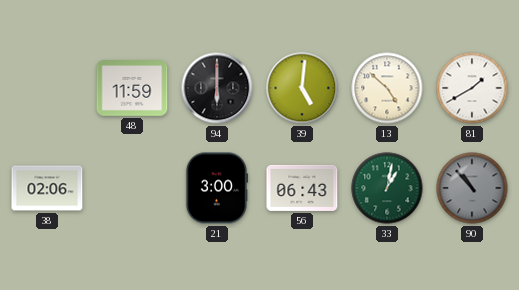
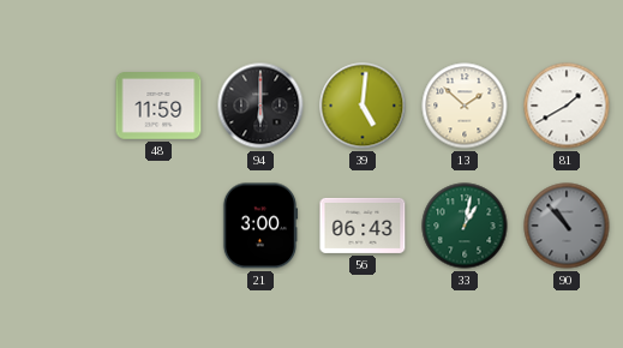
13: 4:52 -> 1:52
38: 02:06 -> none
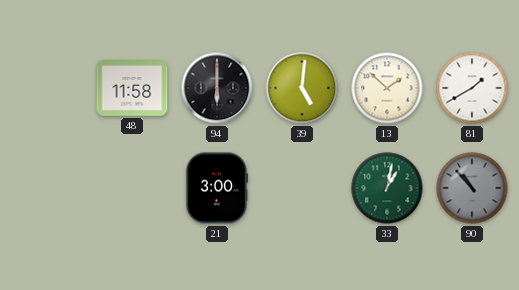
48: 11:59 -> 11:58
56: 06:43 -> none
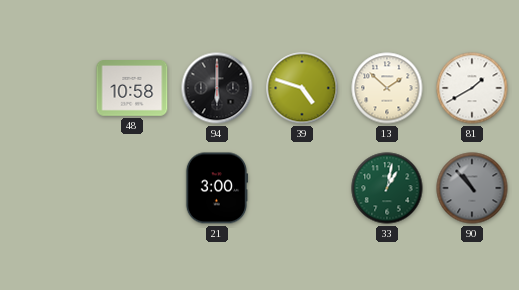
48: 11:58 -> 10:58
39: 5:01 -> 4:48
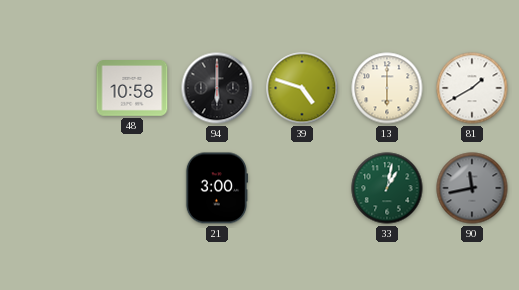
13: 1:52 -> 6:00
90: 10:53 -> 11:43
